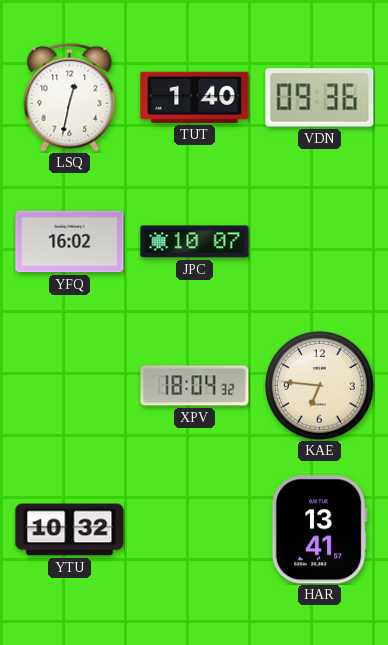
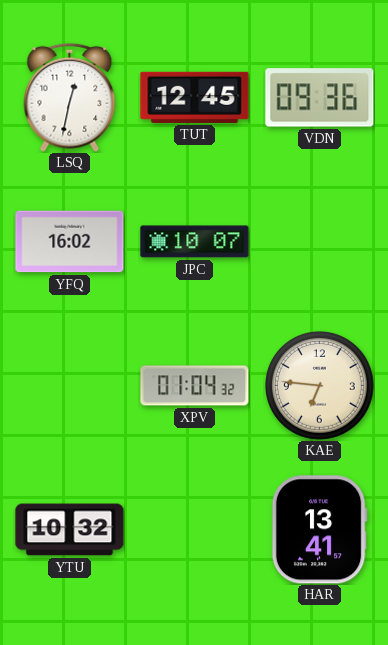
TUT: 1:40 -> 12:45
XPV: 18:04 -> 01:04
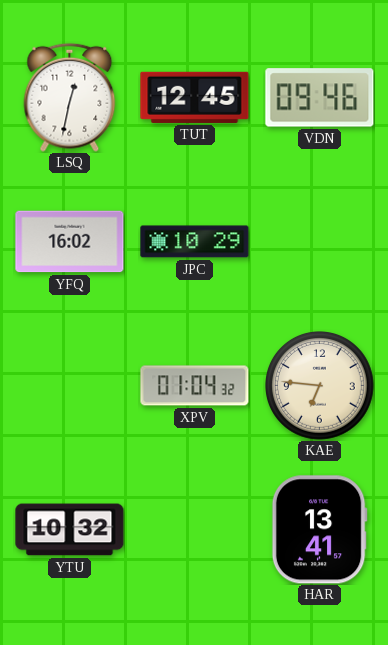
VDN: 09:36 -> 09:46
JPC: 10:07 -> 10:29
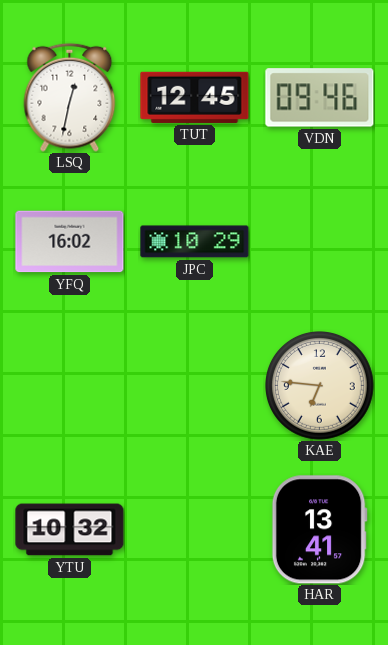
XPV: 01:04 -> none
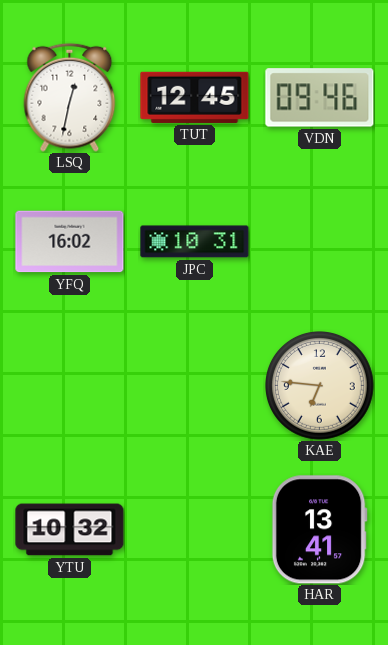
JPC: 10:29 -> 10:31
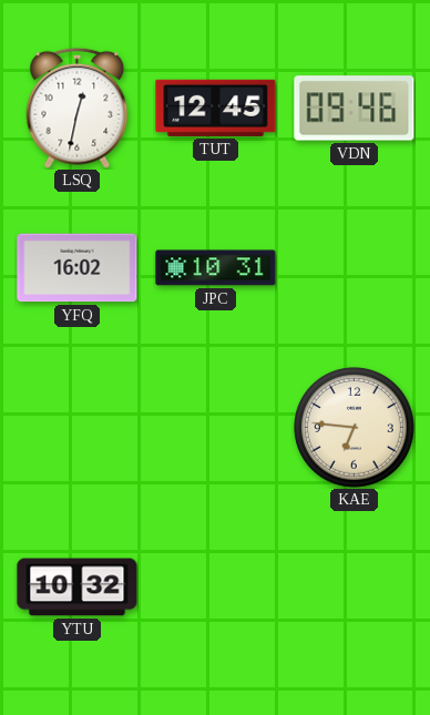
HAR: 13:41 -> none
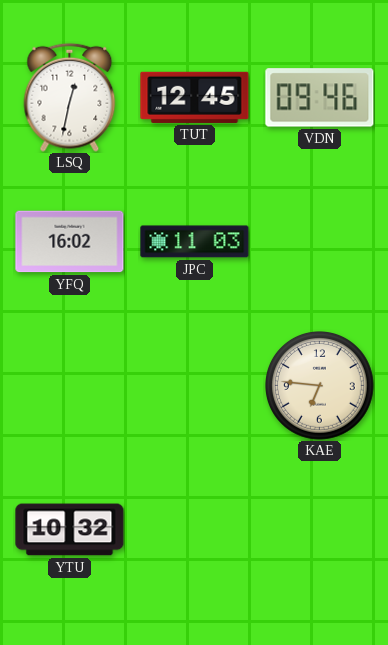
JPC: 10:31 -> 11:03
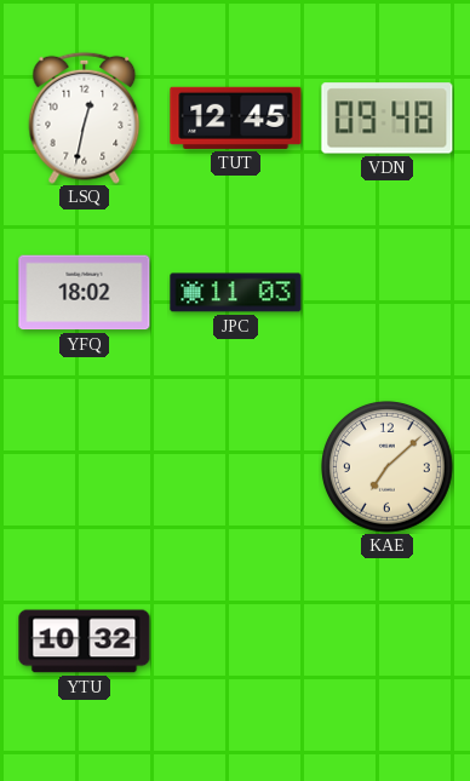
VDN: 09:46 -> 09:48
YFQ: 16:02 -> 18:02
KAE: 6:46 -> 7:08
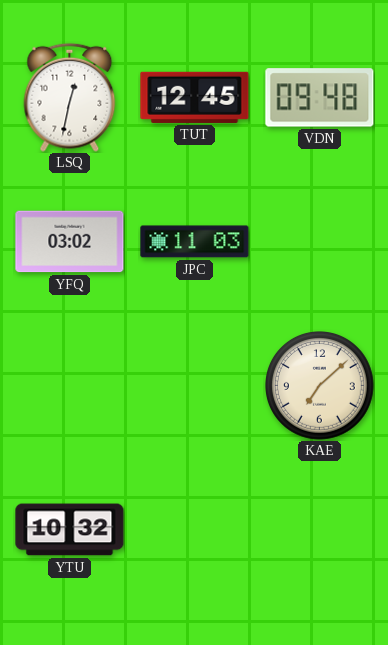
YFQ: 18:02 -> 03:02
